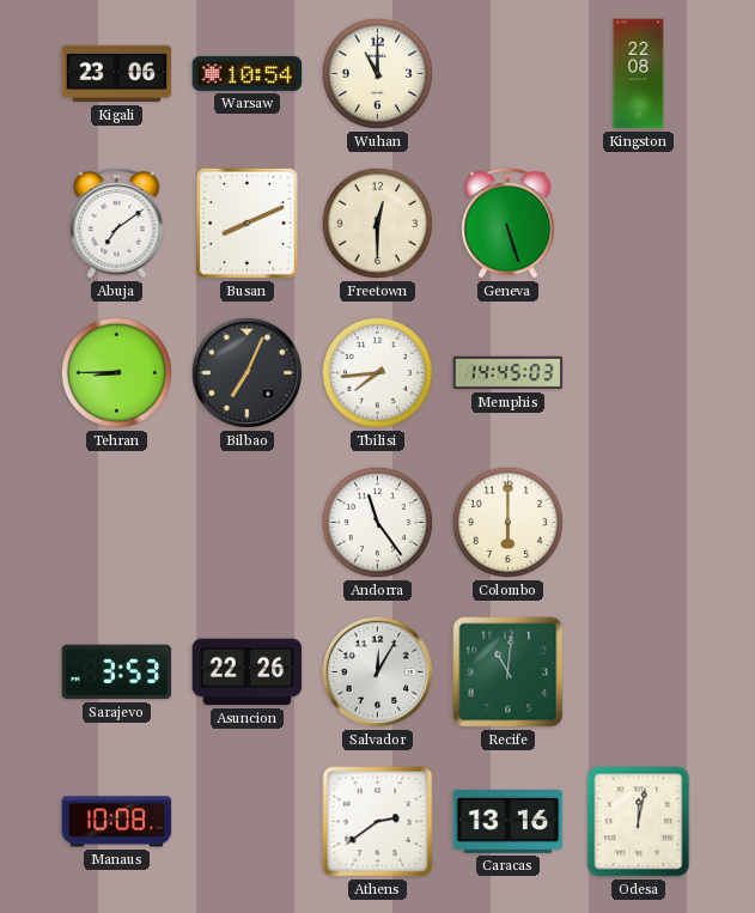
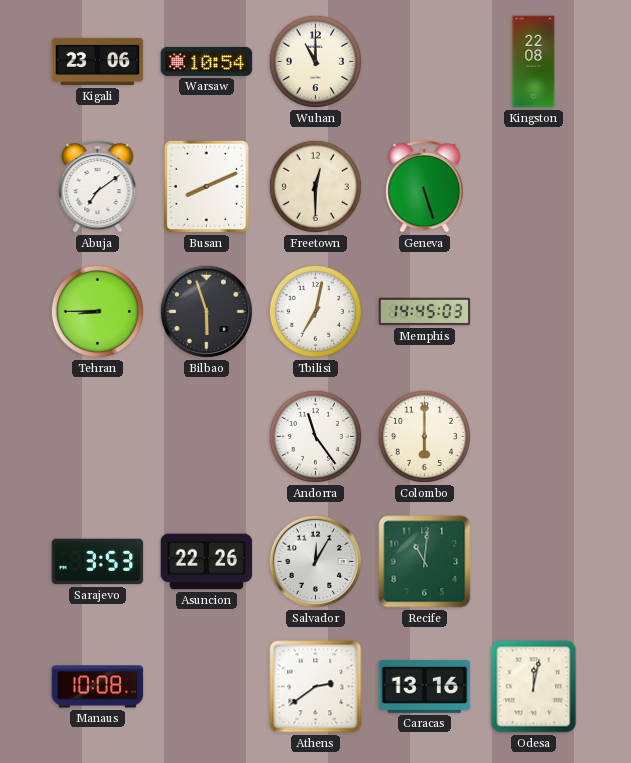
Bilbao: 7:04 -> 5:57
Tbilisi: 7:44 -> 7:02
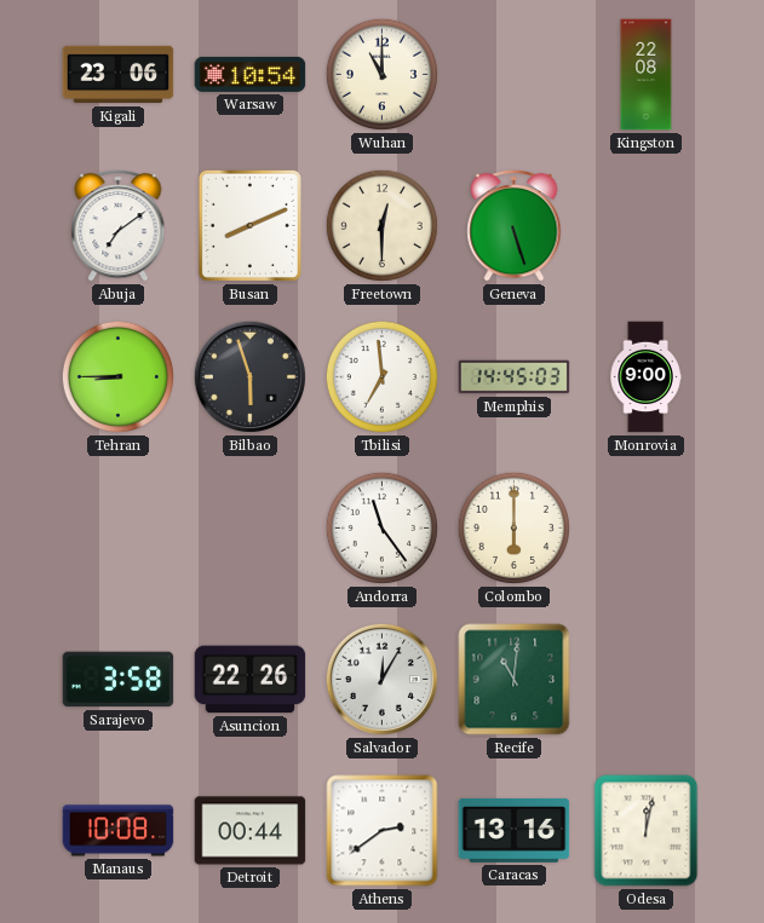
Tbilisi: 7:02 -> 6:59
Monrovia: none -> 9:00
Sarajevo: 3:53 -> 3:58
Detroit: none -> 00:44
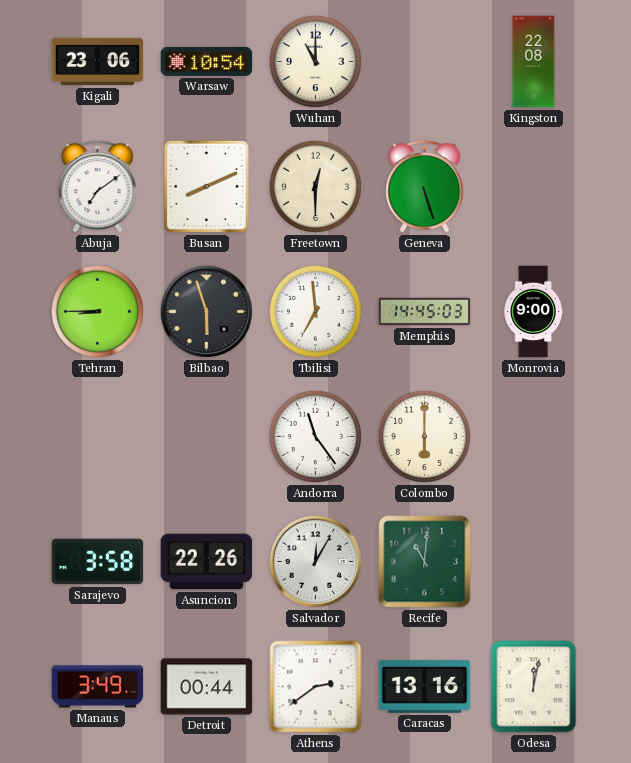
Manaus: 10:08 -> 3:49
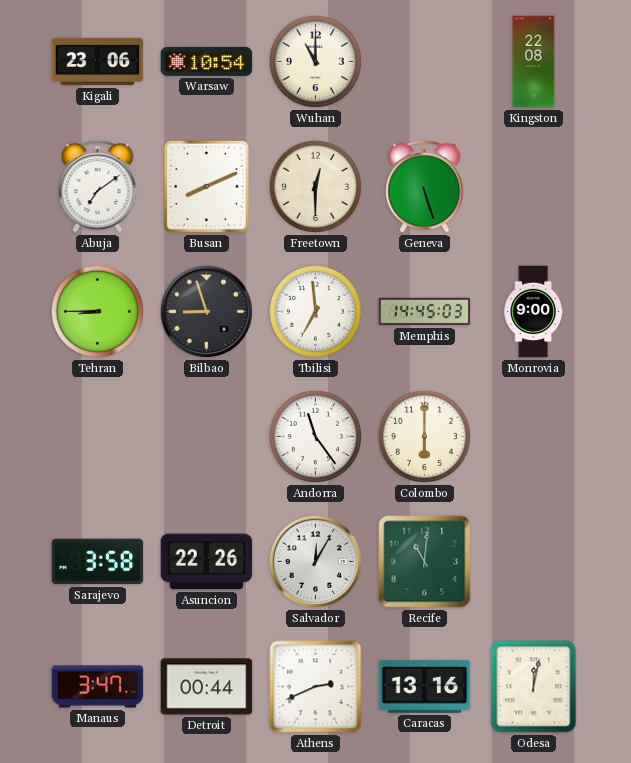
Bilbao: 5:57 -> 8:57
Manaus: 3:49 -> 3:47
Athens: 2:39 -> 2:41
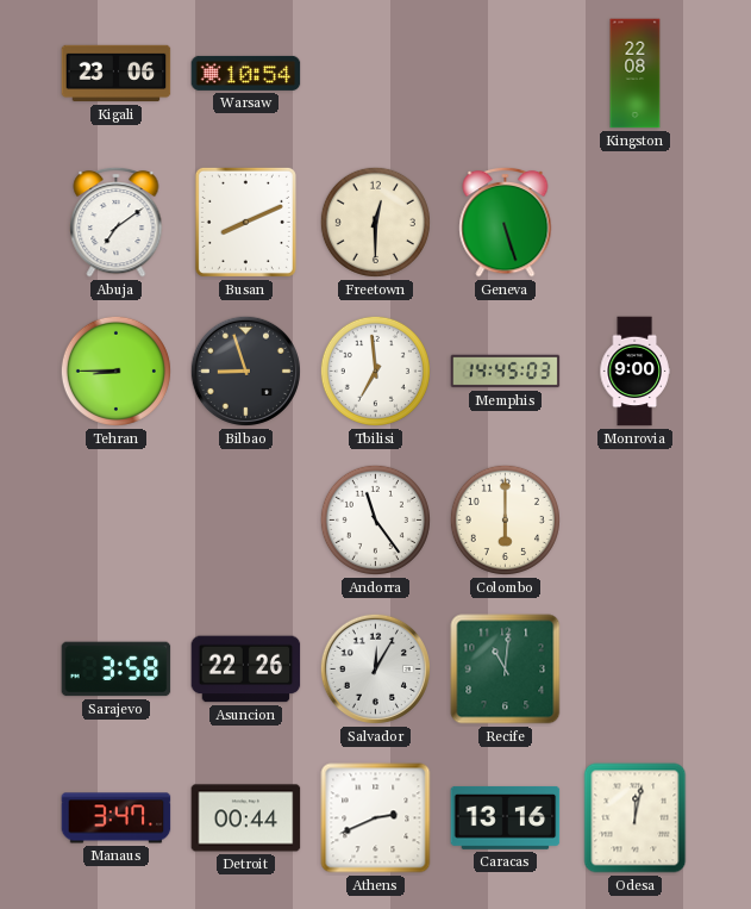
Wuhan: 11:00 -> none
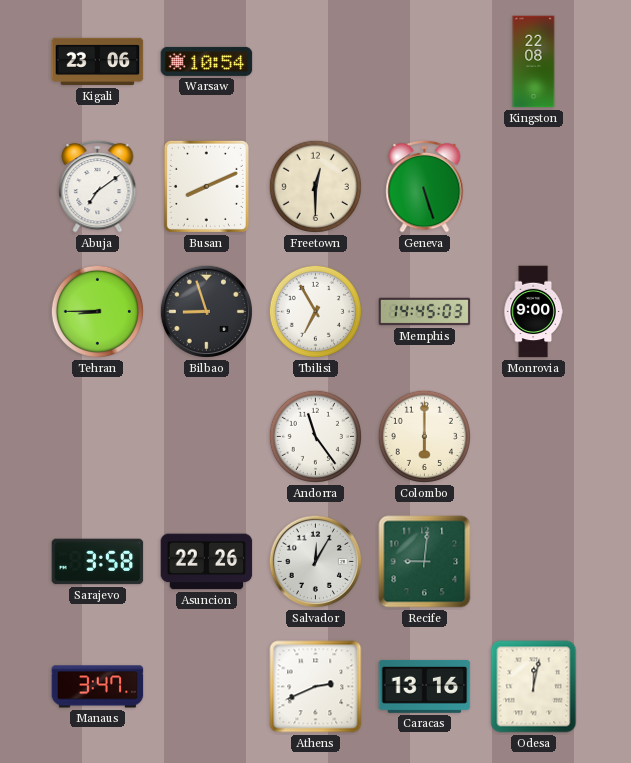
Tbilisi: 6:59 -> 6:55
Recife: 11:01 -> 9:01
Detroit: 00:44 -> none
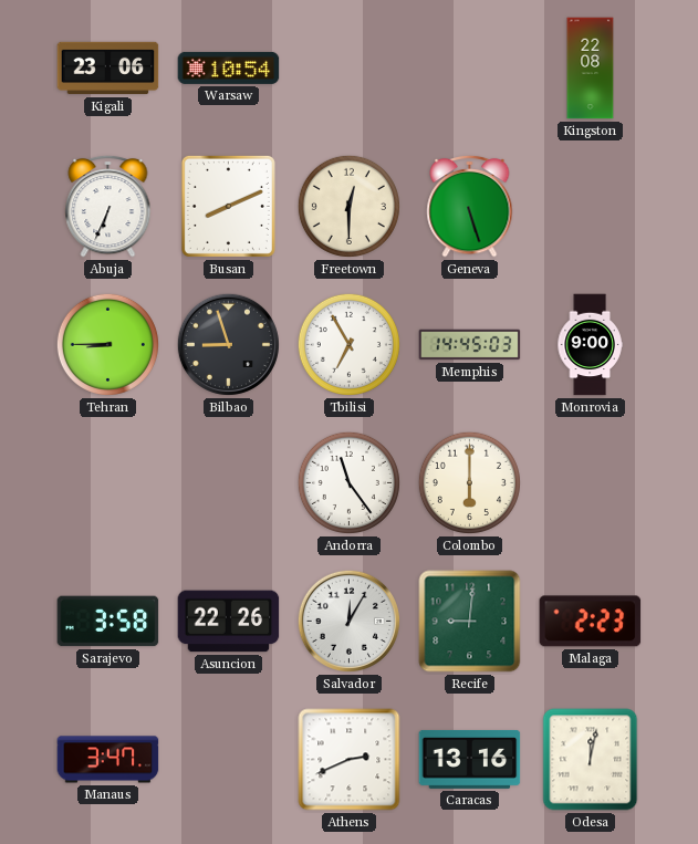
Abuja: 7:09 -> 6:34
Malaga: none -> 2:23
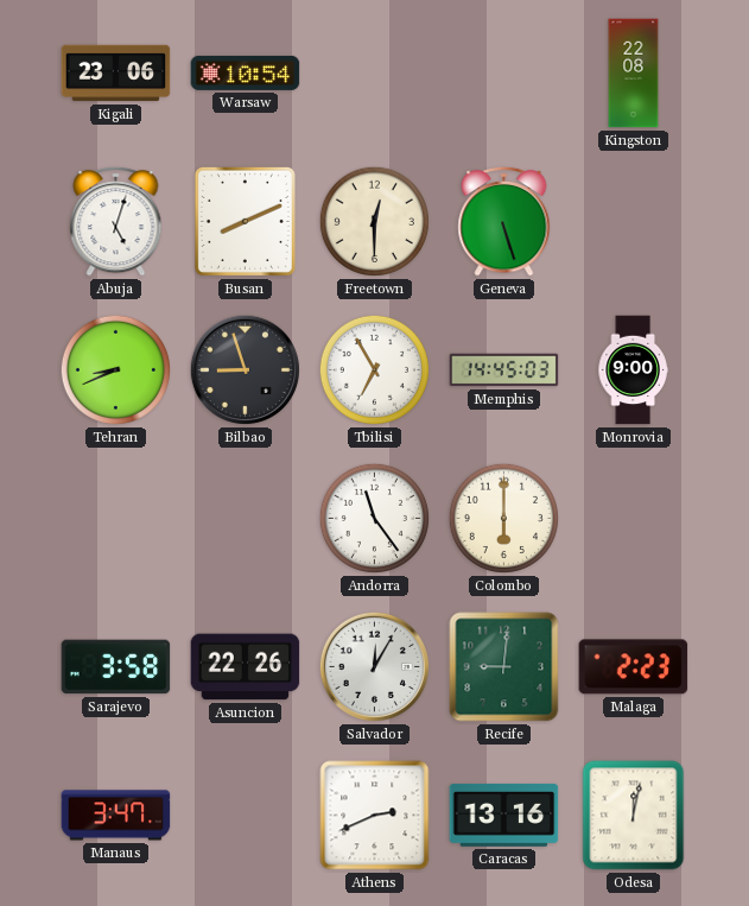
Abuja: 6:34 -> 5:03
Tehran: 8:45 -> 8:41
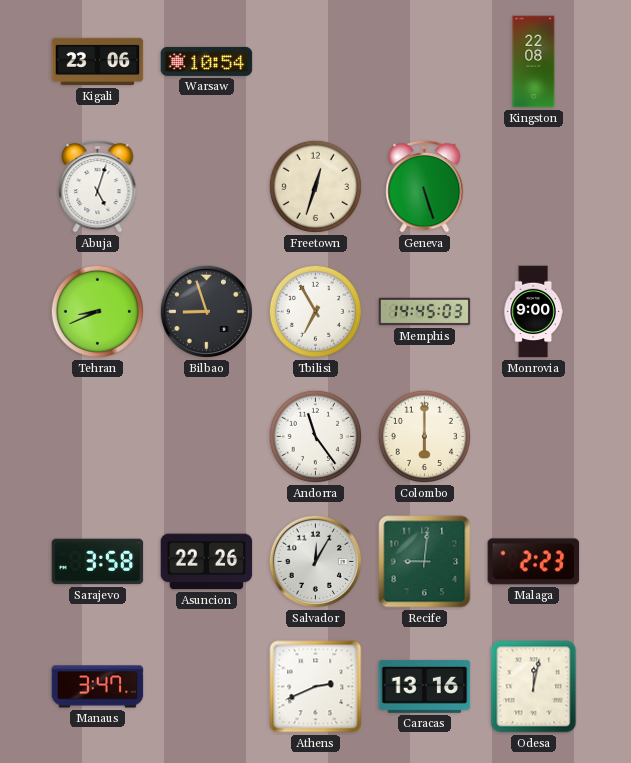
Busan: 8:11 -> none
Freetown: 12:30 -> 12:33
